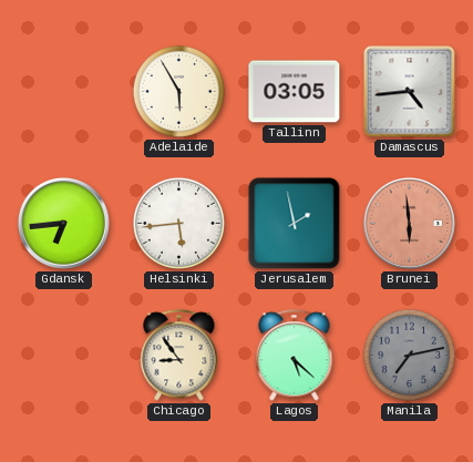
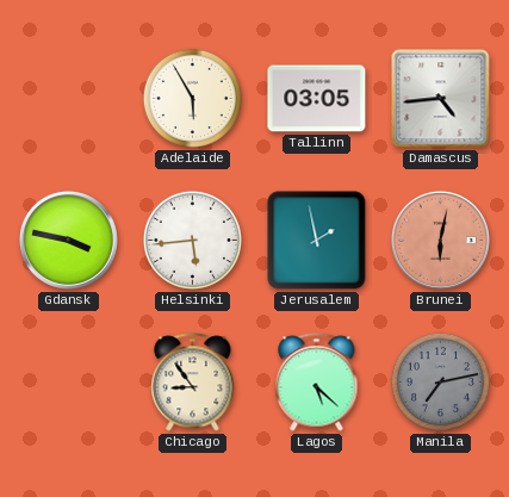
Gdansk: 6:44 -> 3:47
Brunei: 5:59 -> 6:02
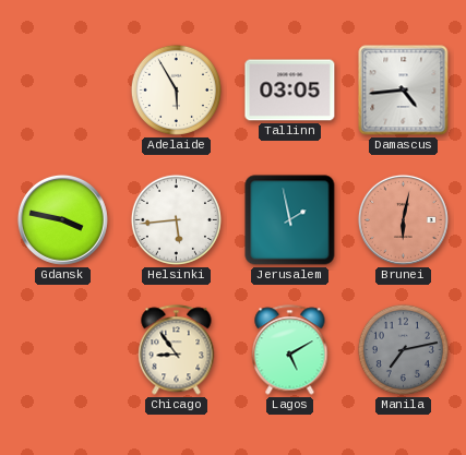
Lagos: 5:22 -> 5:10
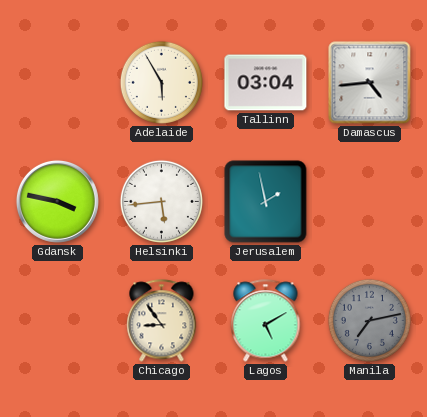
Tallinn: 03:05 -> 03:04
Brunei: 6:02 -> none
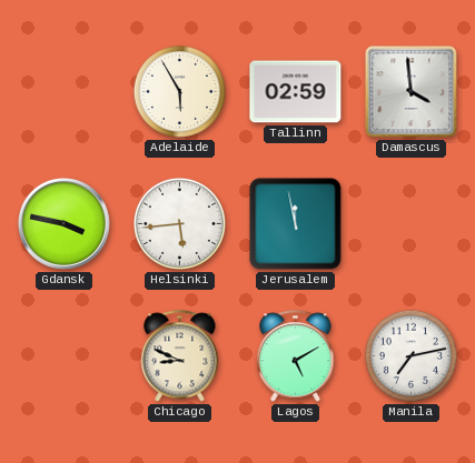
Tallinn: 03:04 -> 02:59
Damascus: 4:44 -> 3:59
Jerusalem: 1:58 -> 11:58
Chicago: 8:54 -> 8:49
Manila dial: grey -> white
